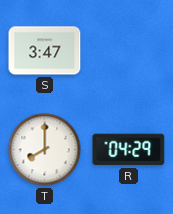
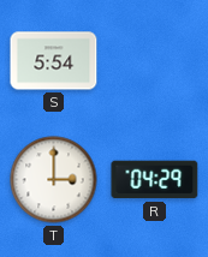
S: 3:47 -> 5:54
T: 8:00 -> 3:00
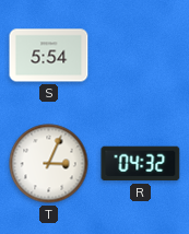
T: 3:00 -> 3:04
R: 04:29 -> 04:32
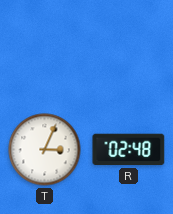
S: 5:54 -> none
R: 04:32 -> 02:48
